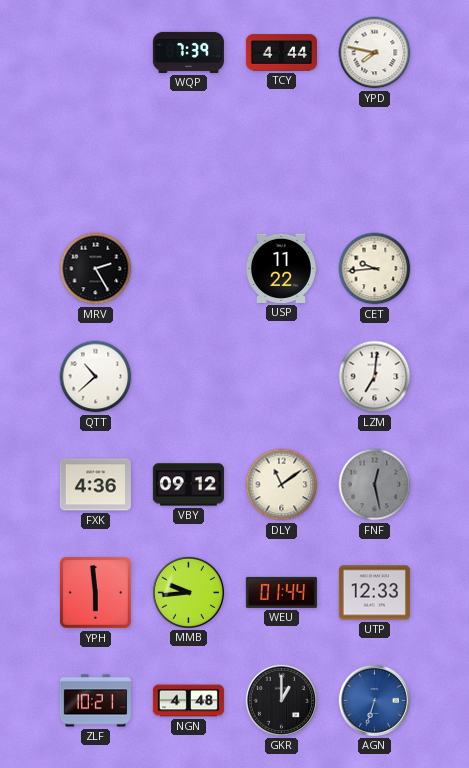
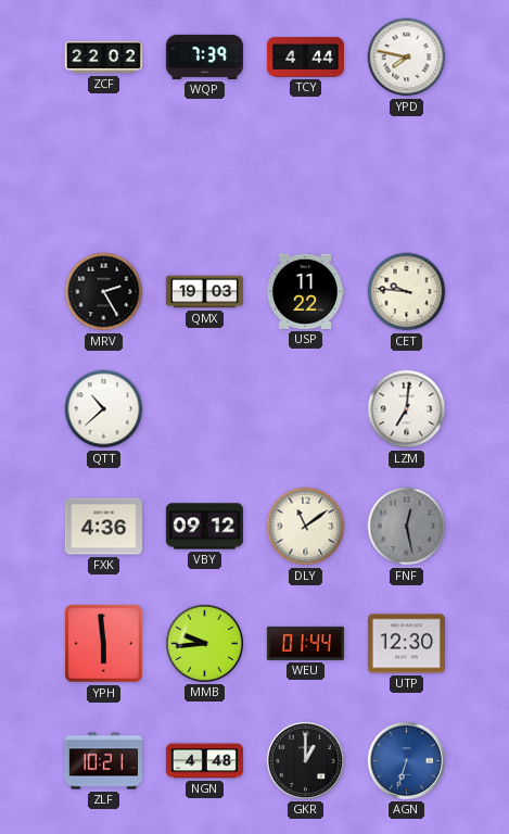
ZCF: none -> 22:02
QMX: none -> 19:03
CET: 9:44 -> 9:46
UTP: 12:33 -> 12:30
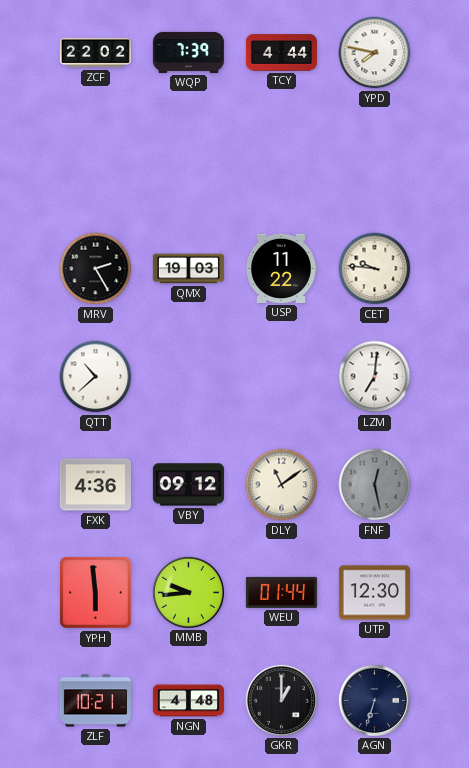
AGN dial: blue -> navy
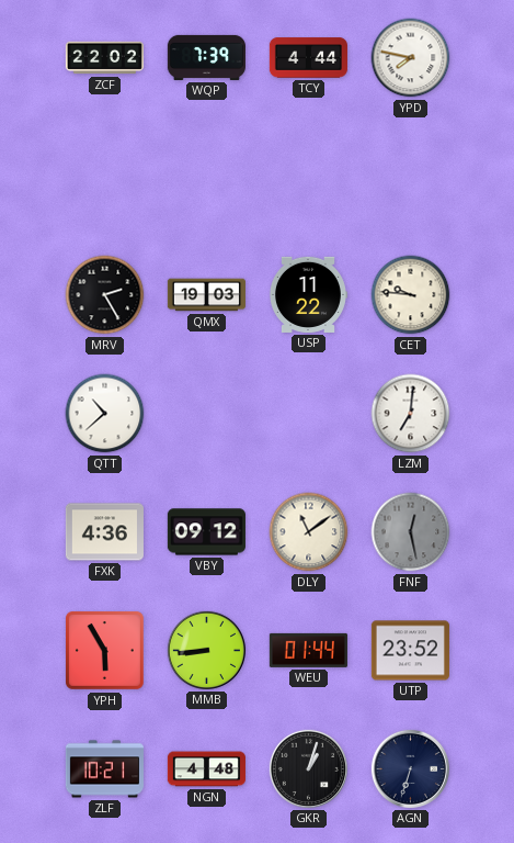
YPH: 5:59 -> 5:55
MMB: 9:44 -> 8:44
UTP: 12:30 -> 23:52
GKR: 1:00 -> 1:03
